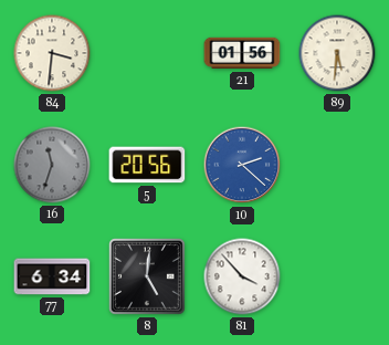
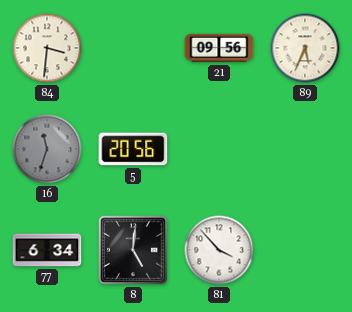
21: 01:56 -> 09:56
89: 5:31 -> 5:34
10: 2:22 -> none
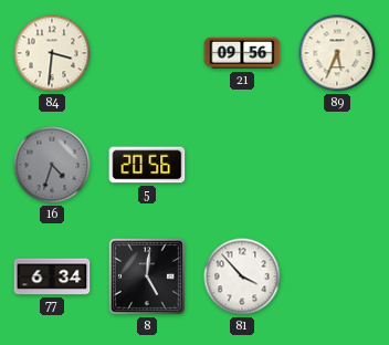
16: 11:33 -> 4:33
